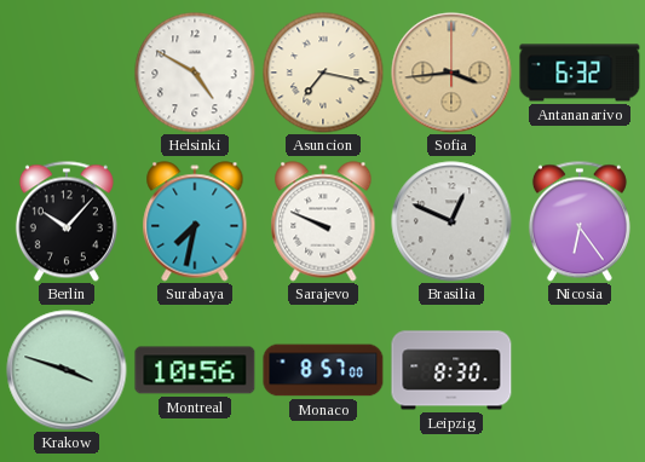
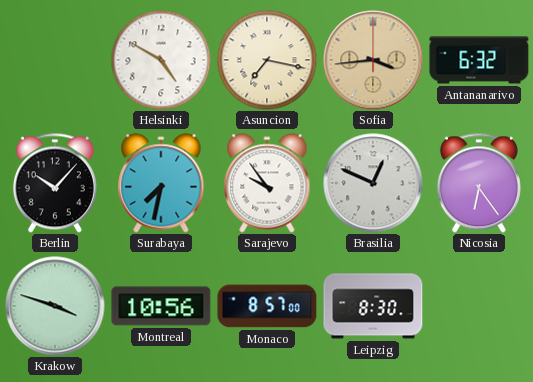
Sarajevo: 9:49 -> 9:54
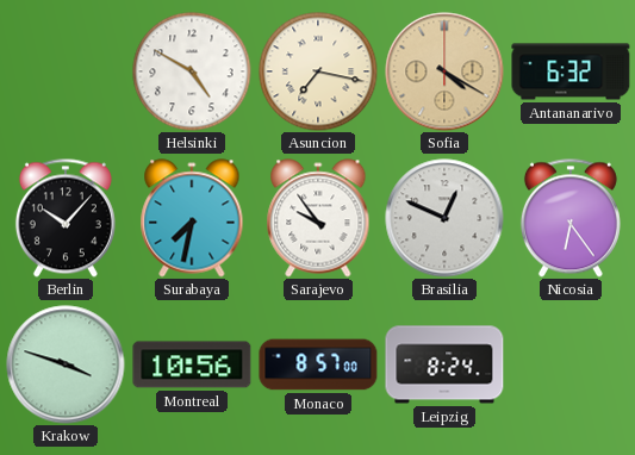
Sofia: 3:44 -> 4:20
Leipzig: 8:30 -> 8:24
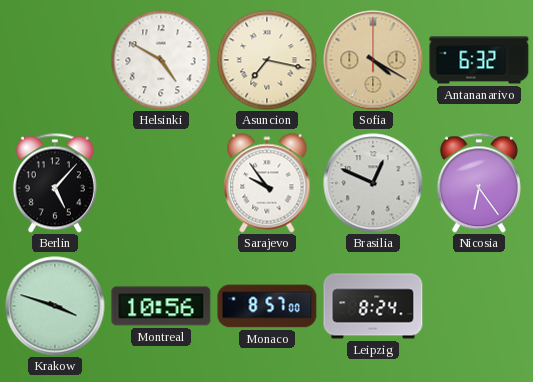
Berlin: 10:07 -> 5:07
Surabaya: 7:32 -> none
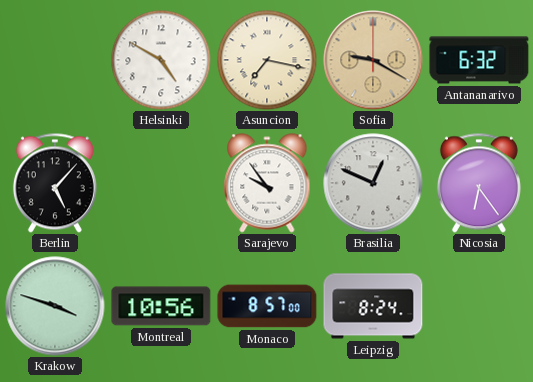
Sofia: 4:20 -> 9:20
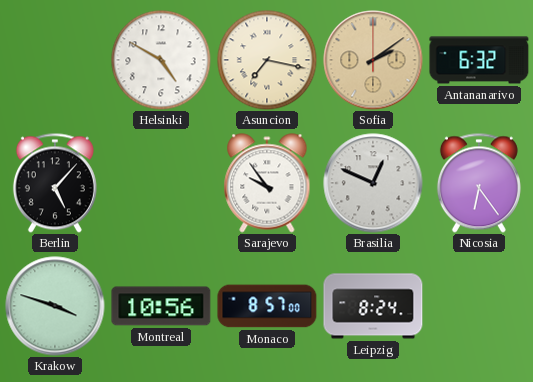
Sofia: 9:20 -> 2:09
